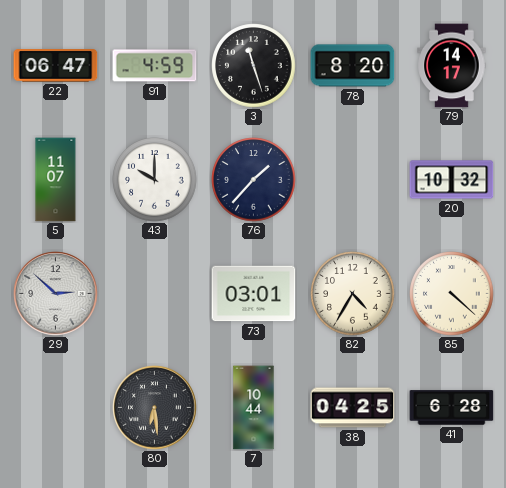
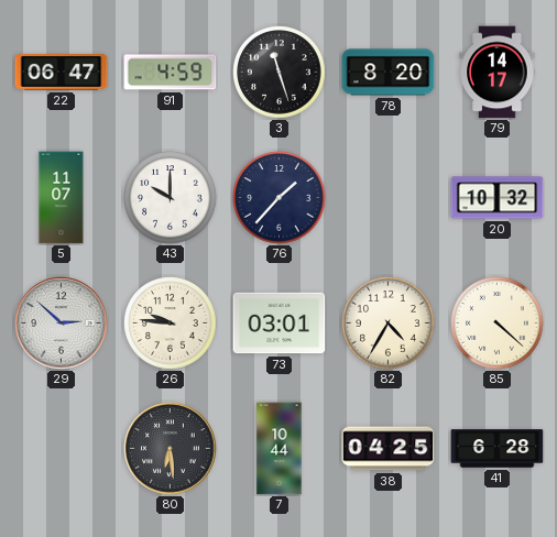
26: none -> 9:46
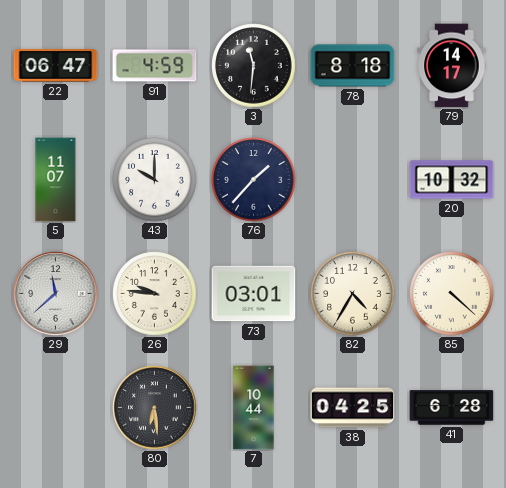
3: 11:27 -> 11:31
78: 8:20 -> 8:18
29: 2:52 -> 11:38
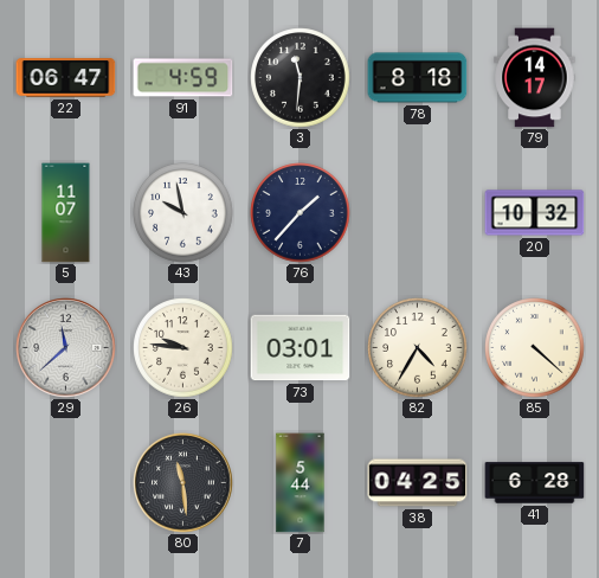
43: 10:00 -> 9:58
80: 6:29 -> 11:29
7: 10:44 -> 5:44
